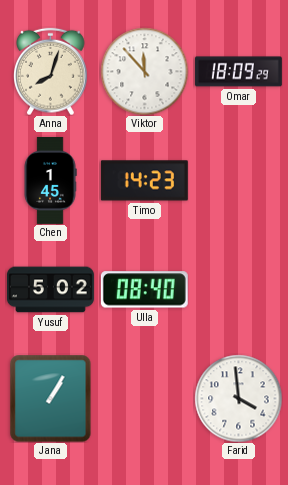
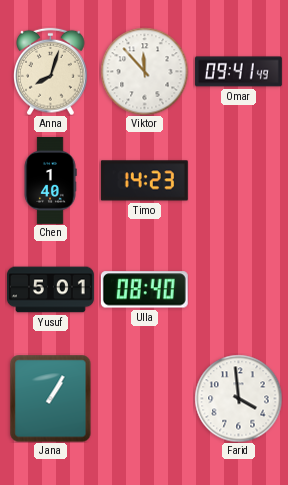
Omar: 18:09 -> 09:41
Chen: 1:45 -> 1:40
Yusuf: 5:02 -> 5:01
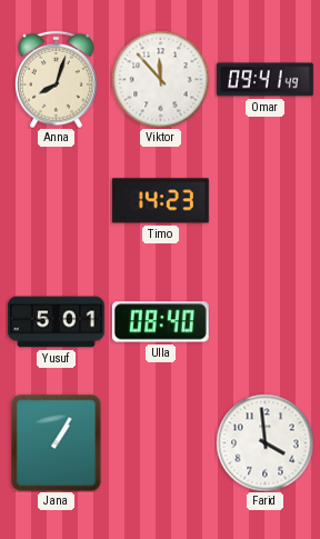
Chen: 1:40 -> none
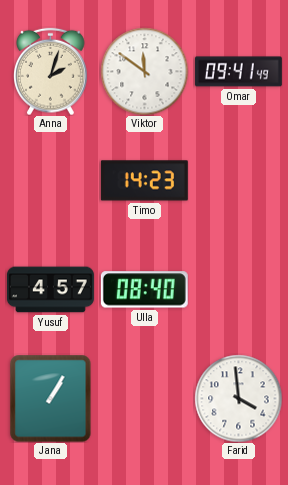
Anna: 8:03 -> 2:03
Viktor: 11:53 -> 11:51
Yusuf: 5:01 -> 4:57
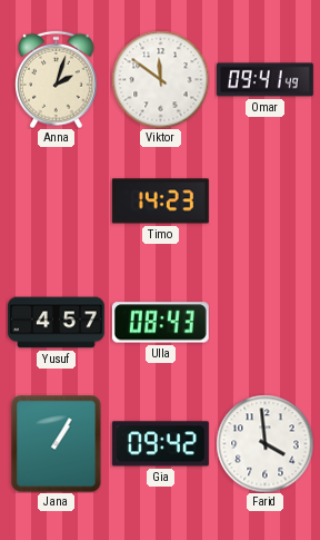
Ulla: 08:40 -> 08:43
Gia: none -> 09:42
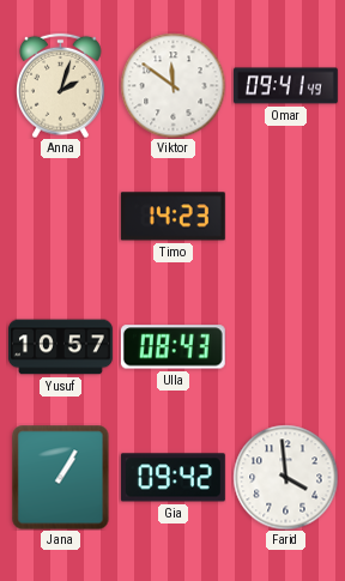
Yusuf: 4:57 -> 10:57
